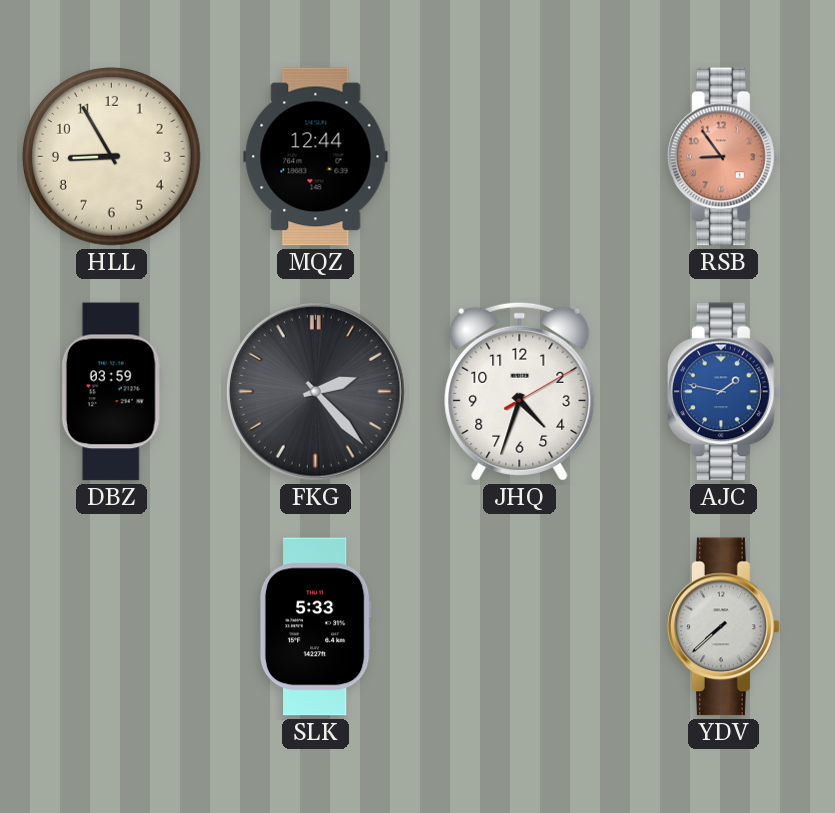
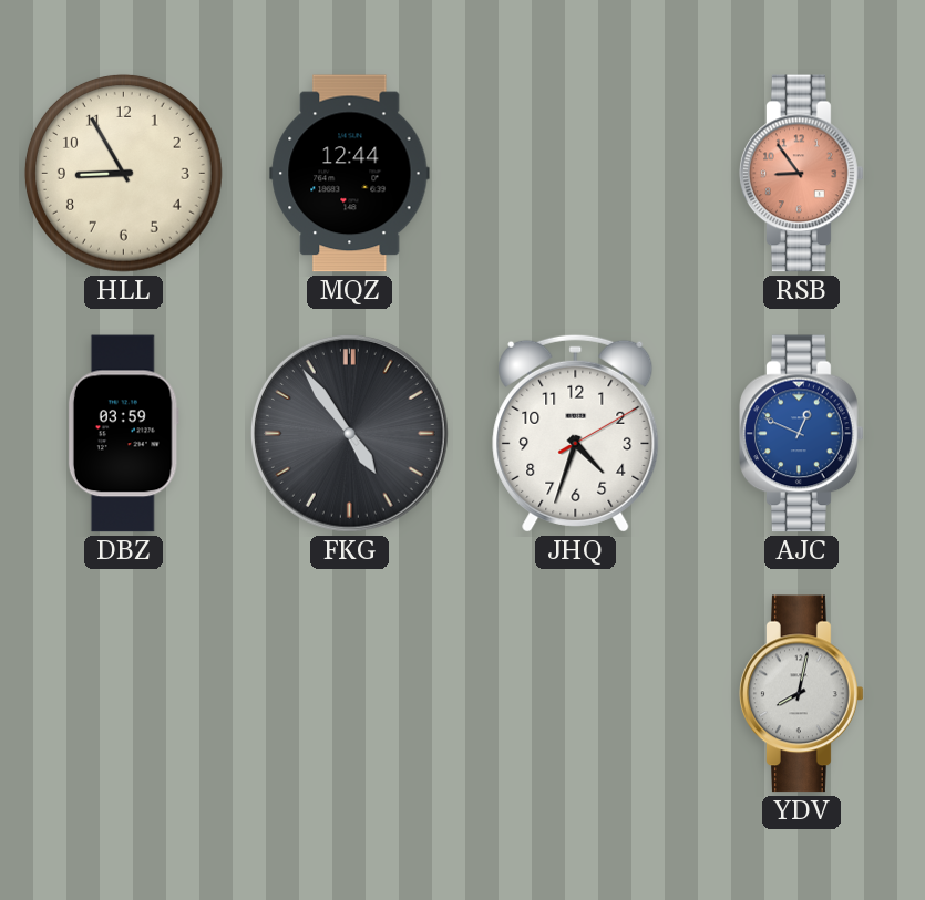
FKG: 2:23 -> 4:54
AJC: 1:47 -> 12:49
SLK: 5:33 -> none
YDV: 7:38 -> 8:02
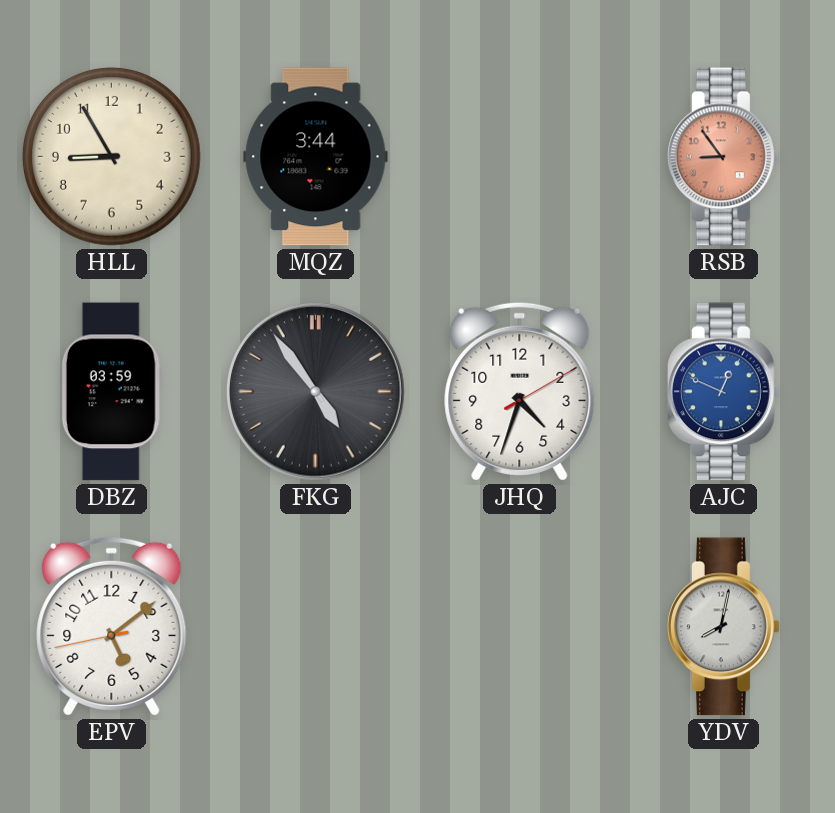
MQZ: 12:44 -> 3:44
EPV: none -> 5:08
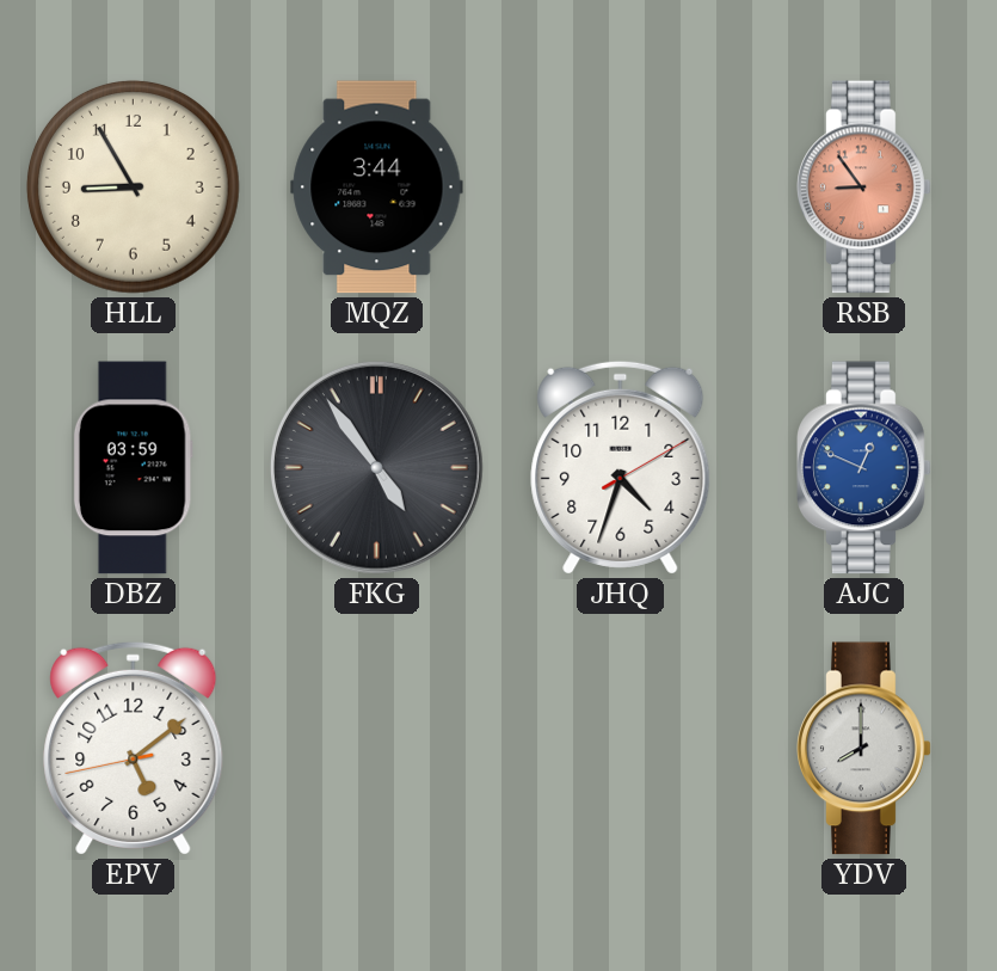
YDV: 8:02 -> 8:00
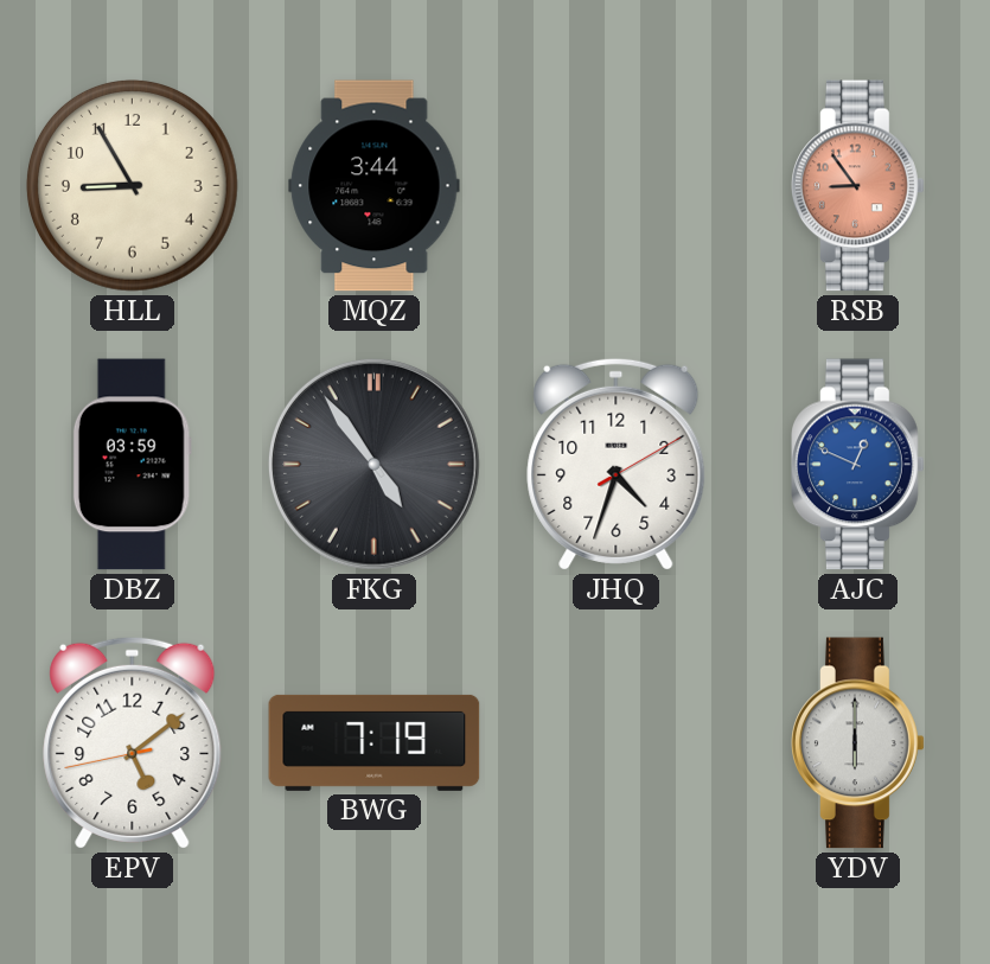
BWG: none -> 7:19
YDV: 8:00 -> 6:00
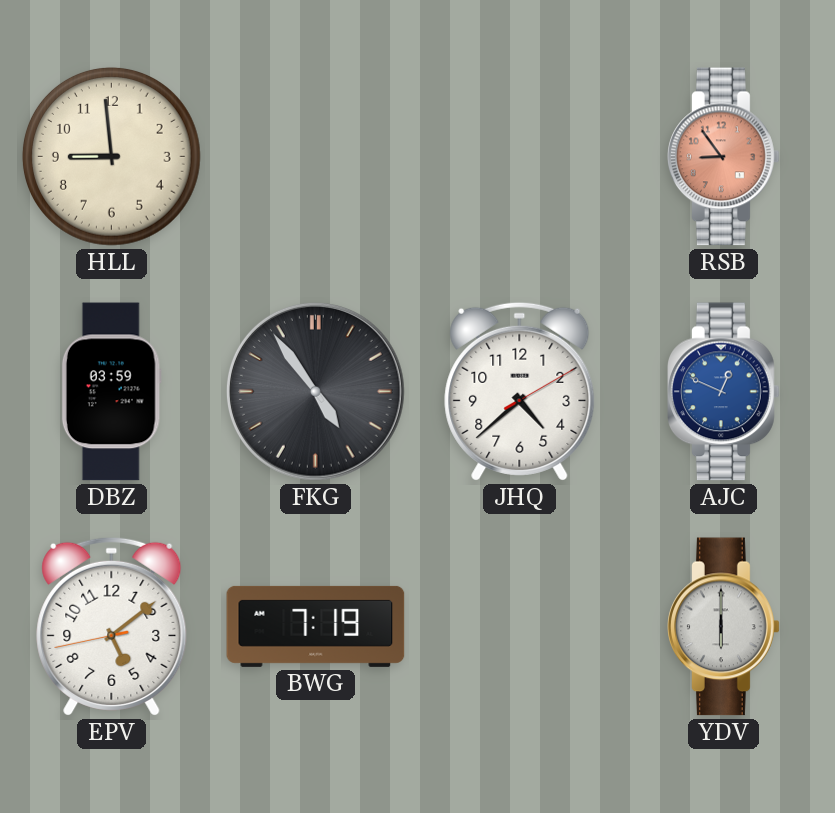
HLL: 8:55 -> 8:59
MQZ: 3:44 -> none
JHQ: 4:33 -> 4:38
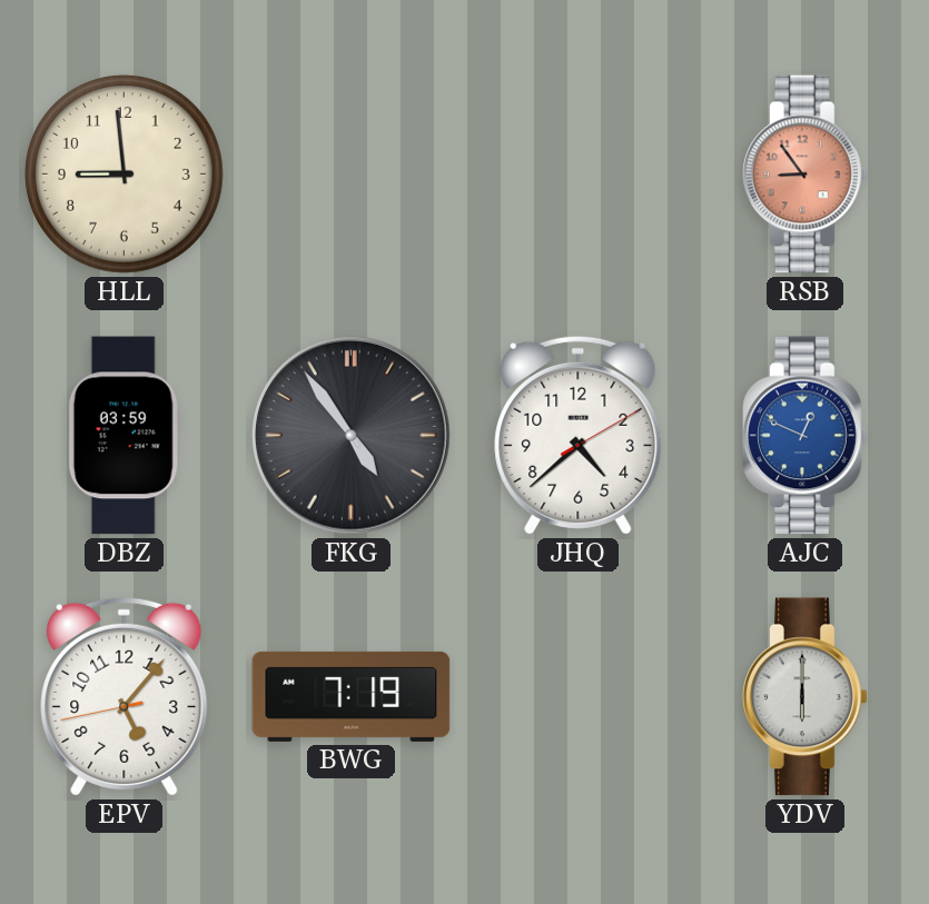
EPV: 5:08 -> 5:06
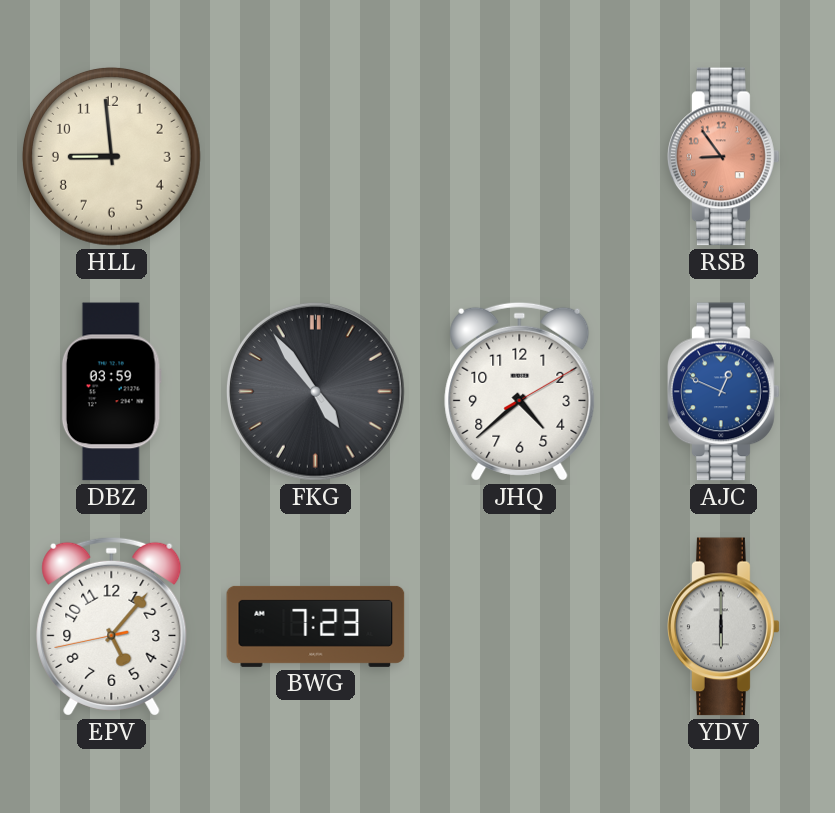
BWG: 7:19 -> 7:23
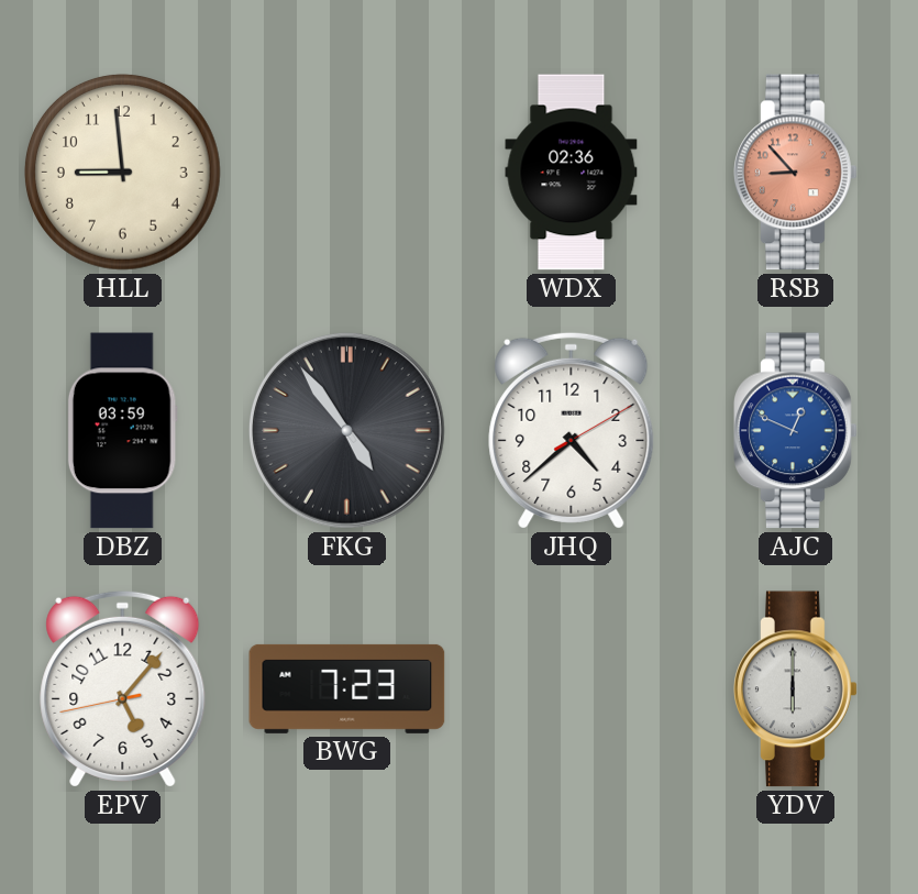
WDX: none -> 02:36
RSB: 8:54 -> 8:53
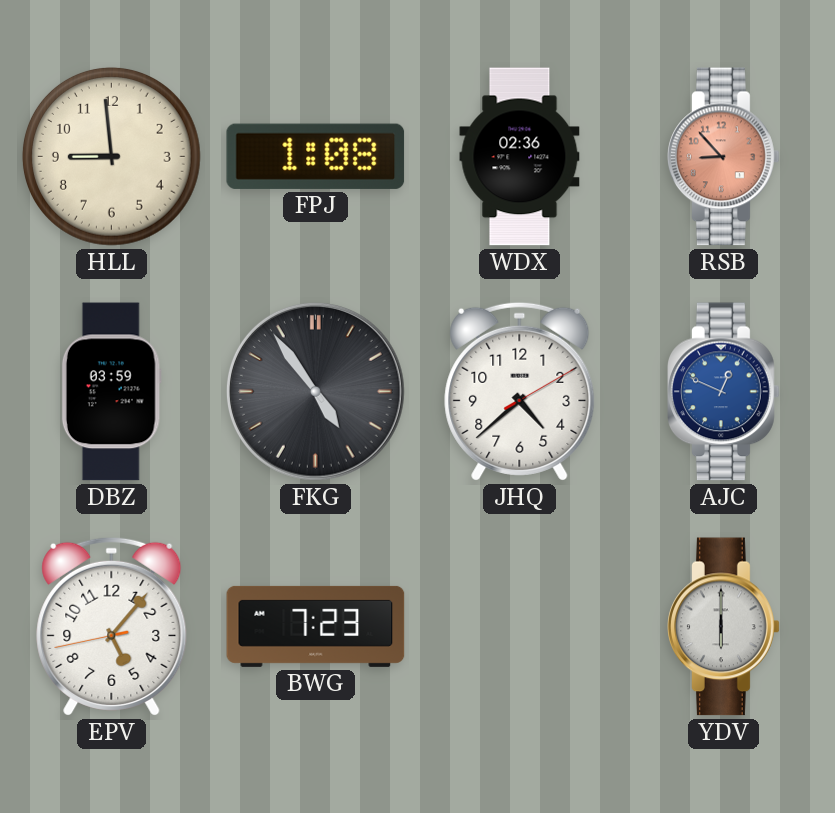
FPJ: none -> 1:08
